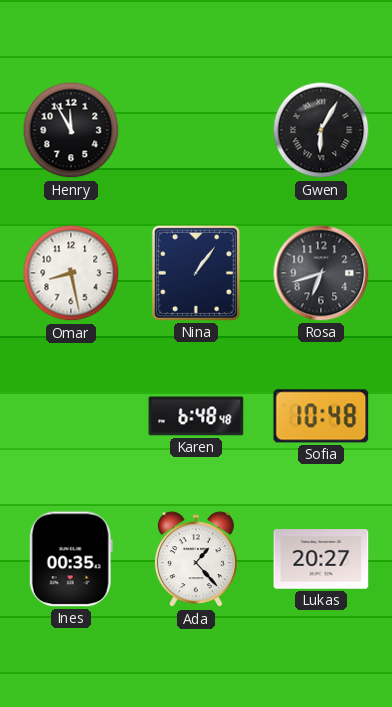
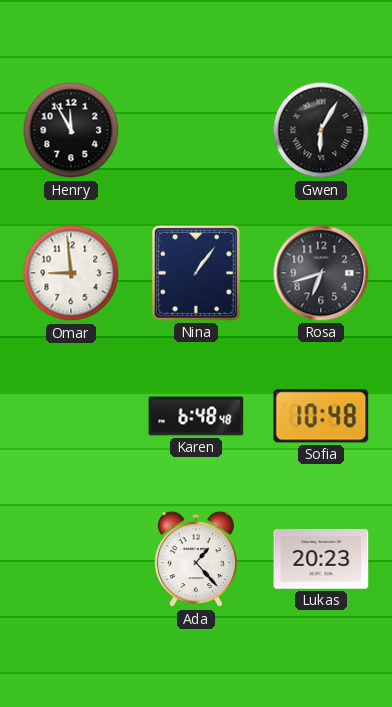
Omar: 8:28 -> 8:59
Ines: 00:35 -> none
Lukas: 20:27 -> 20:23
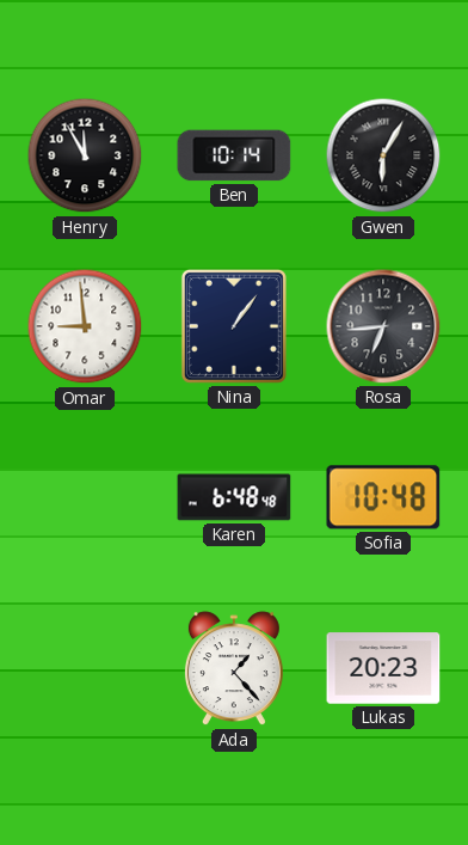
Ben: none -> 10:14
Rosa: 6:42 -> 6:44
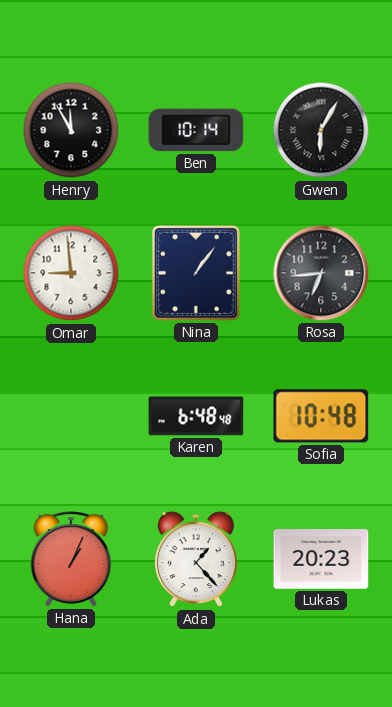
Hana: none -> 1:04
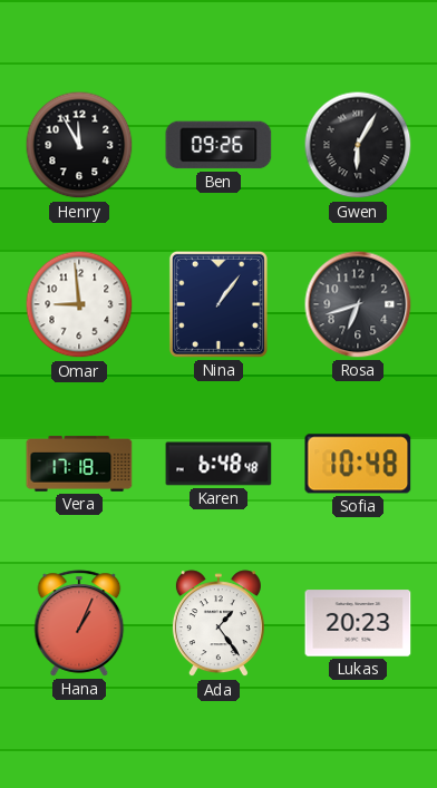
Ben: 10:14 -> 09:26
Rosa: 6:44 -> 6:42
Vera: none -> 17:18
Ada: 1:23 -> 1:24
